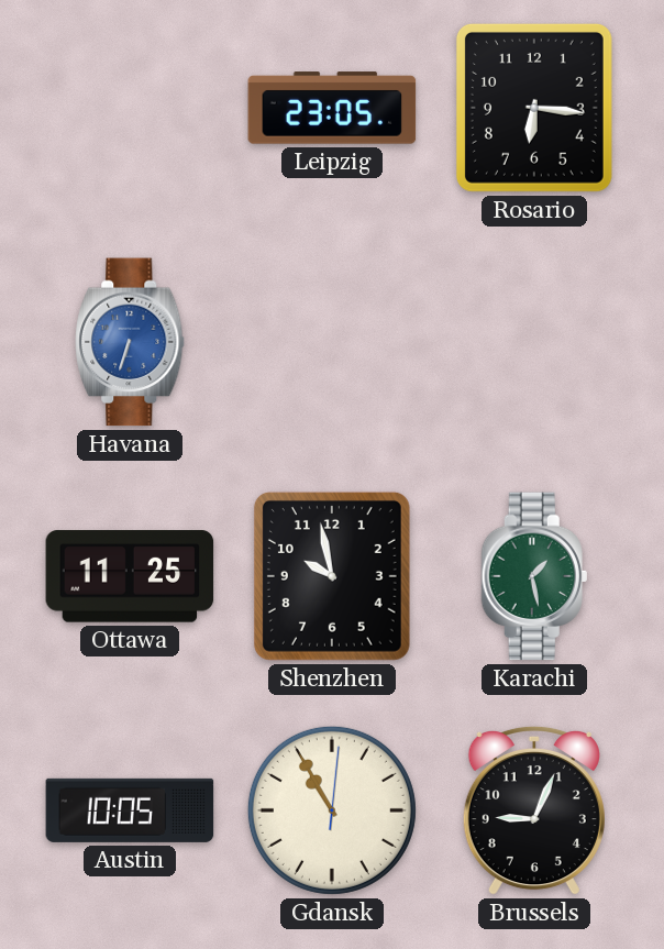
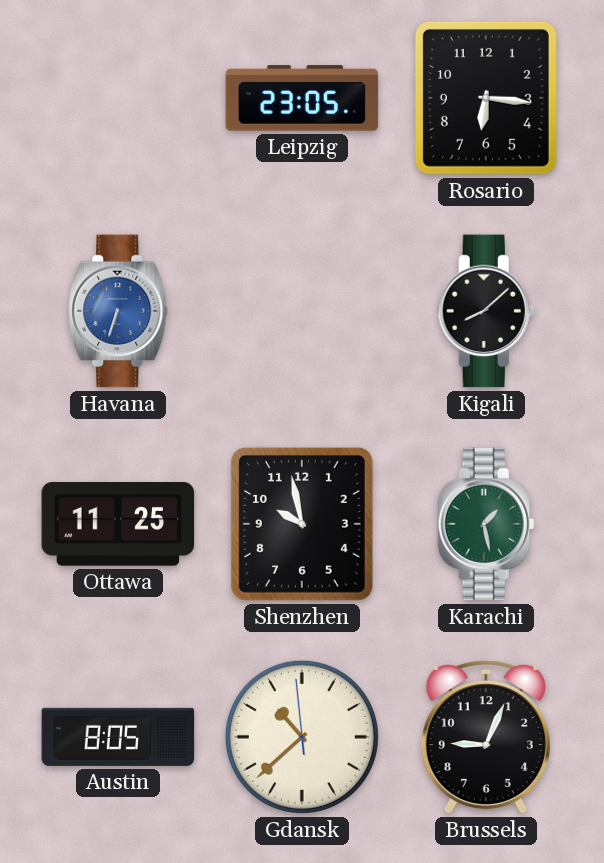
Kigali: none -> 8:08
Austin: 10:05 -> 8:05
Gdansk: 10:55 -> 10:37
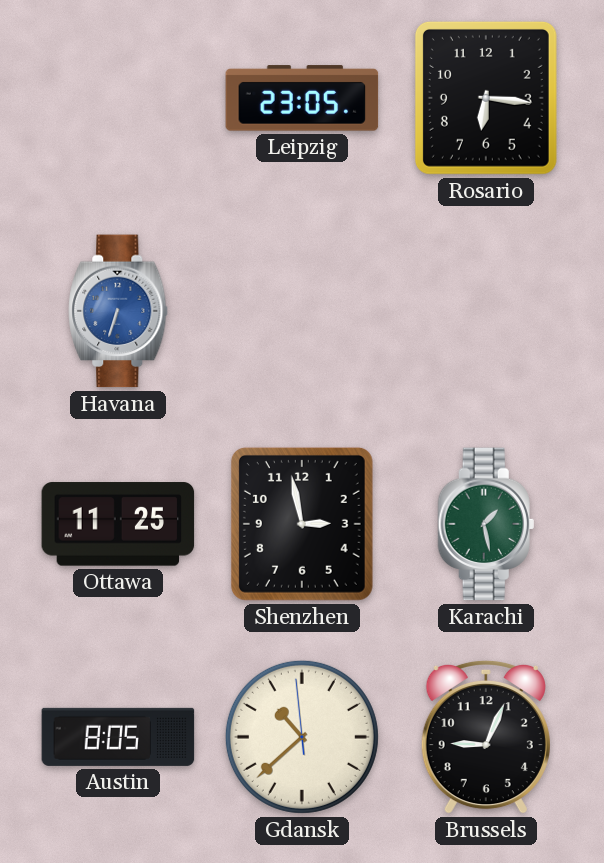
Kigali: 8:08 -> none
Shenzhen: 9:58 -> 2:58
